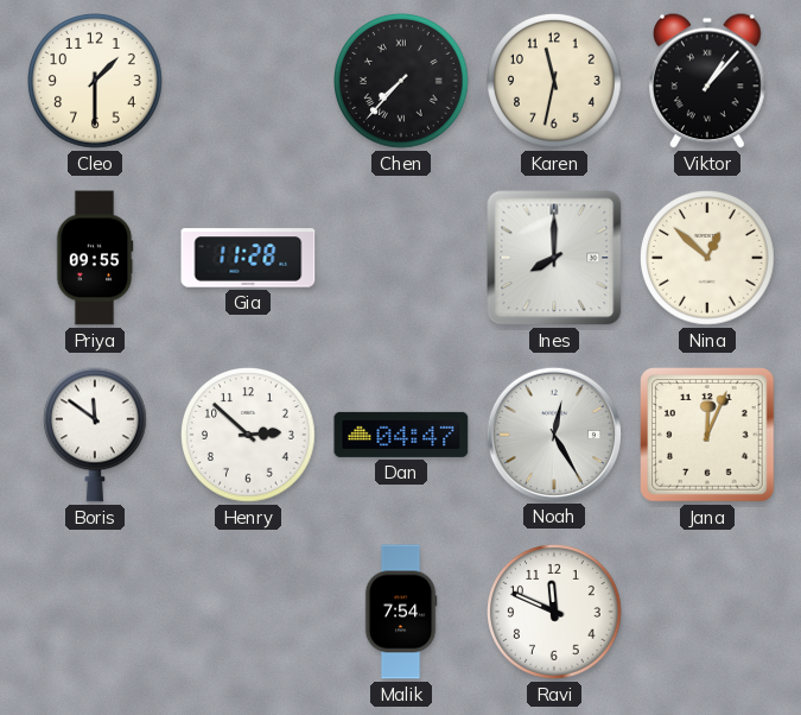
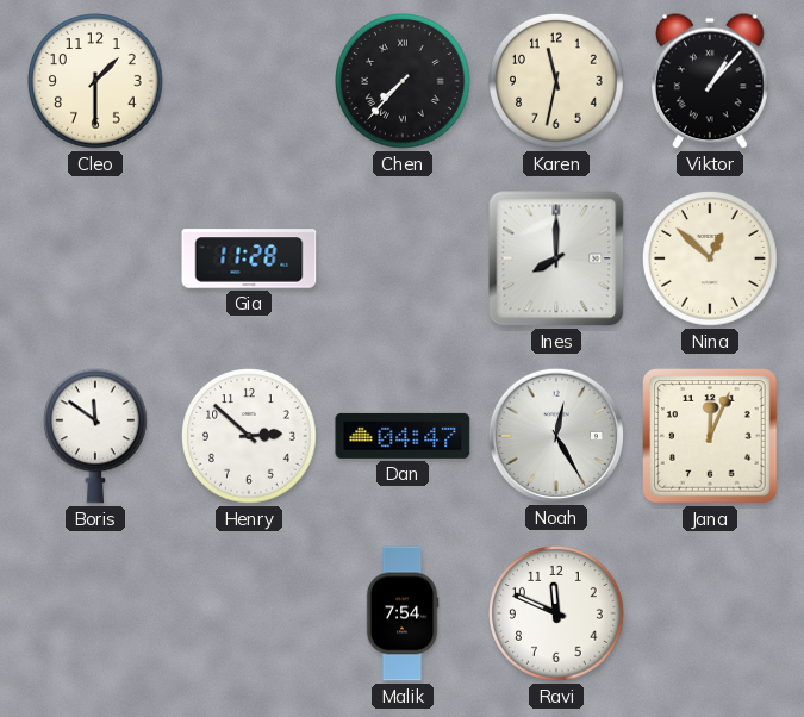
Priya: 09:55 -> none
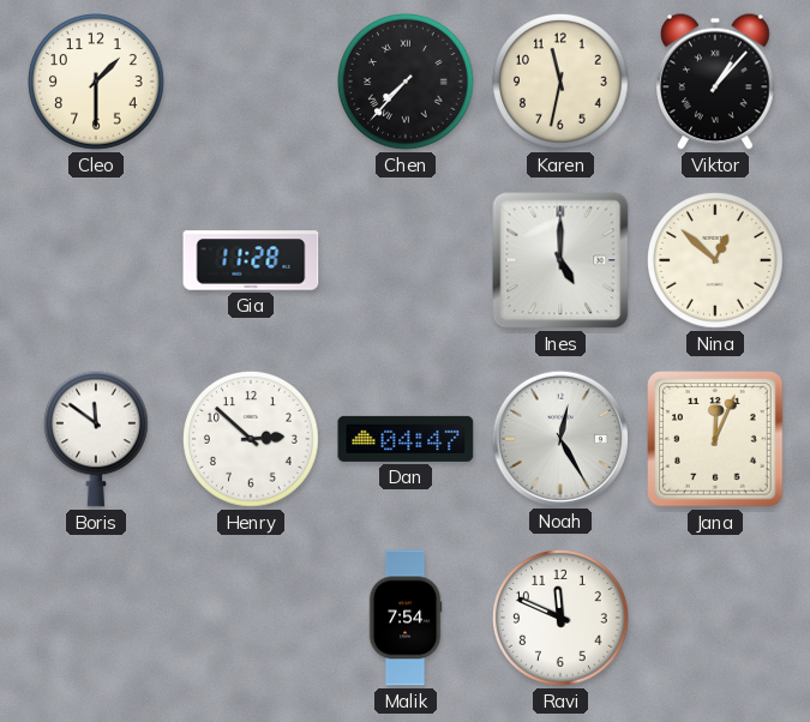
Ines: 8:00 -> 5:00
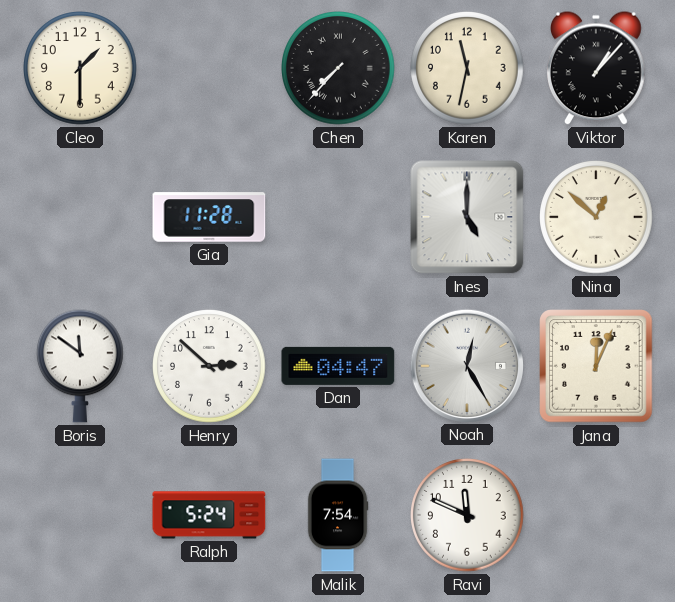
Ralph: none -> 5:24
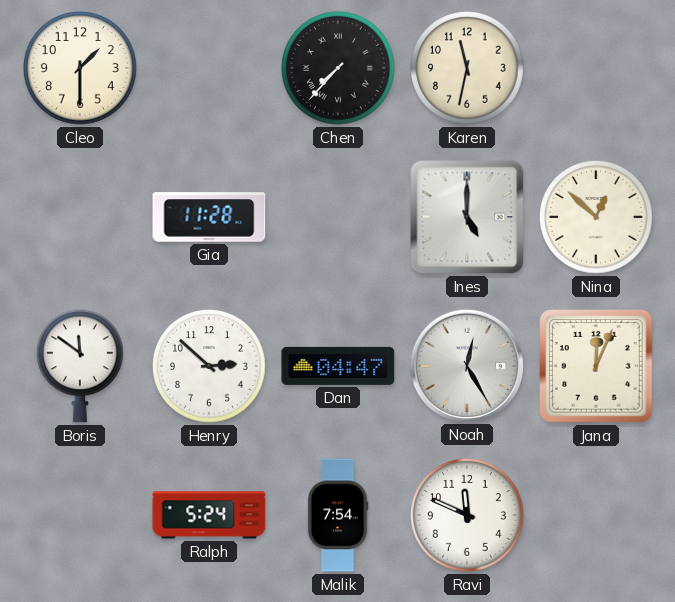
Viktor: 1:07 -> none
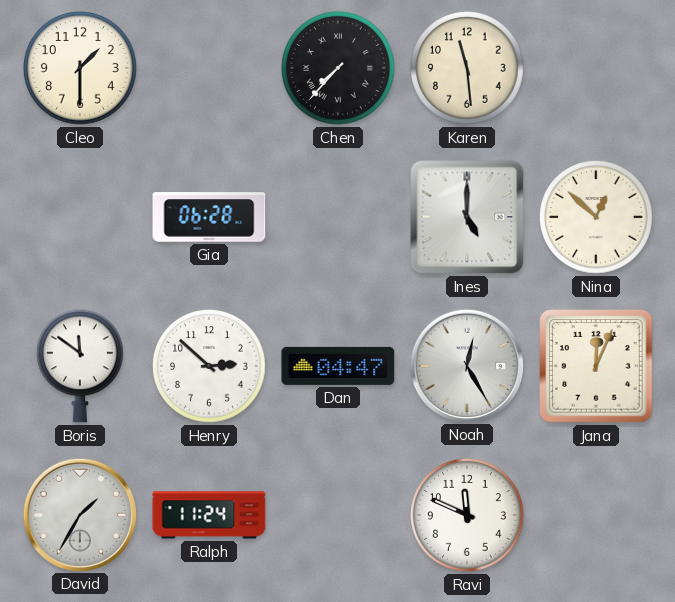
Karen: 11:32 -> 11:29
Gia: 11:28 -> 06:28
David: none -> 1:35
Ralph: 5:24 -> 11:24
Malik: 7:54 -> none
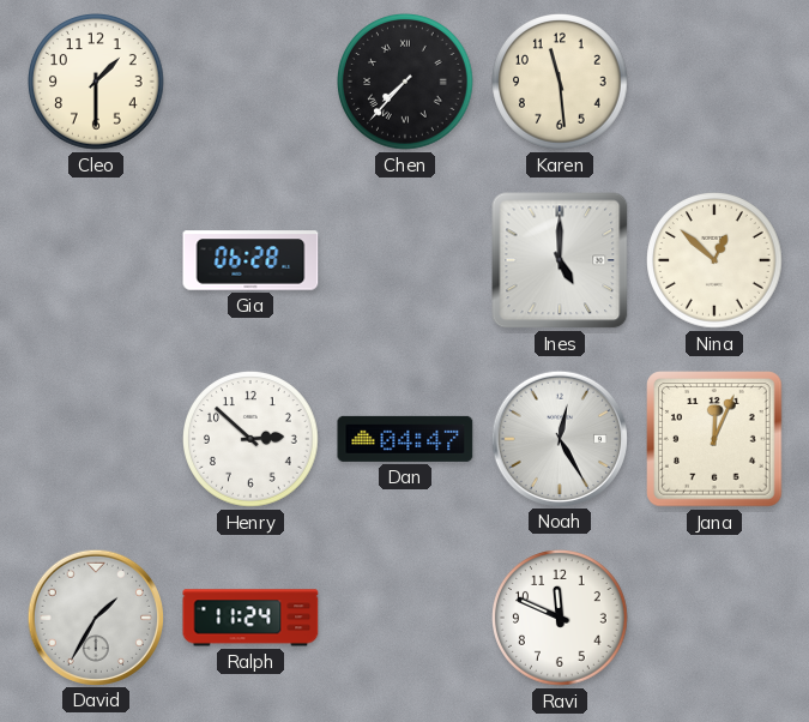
Boris: 11:51 -> none
